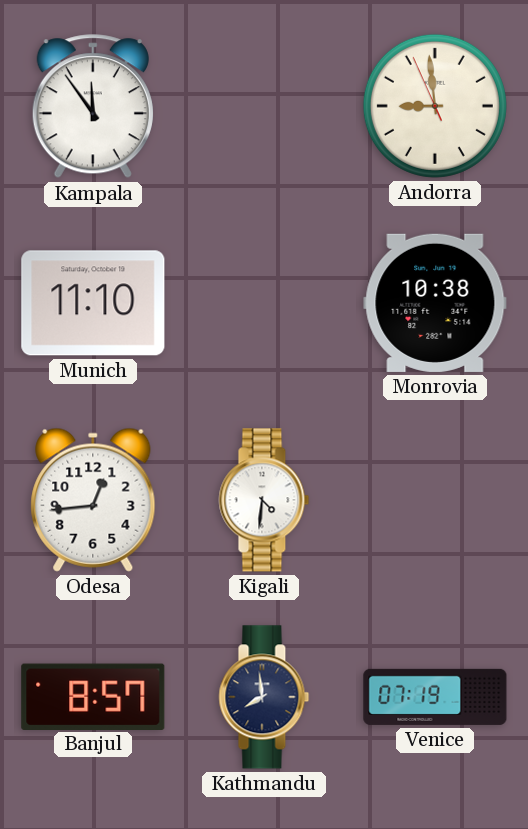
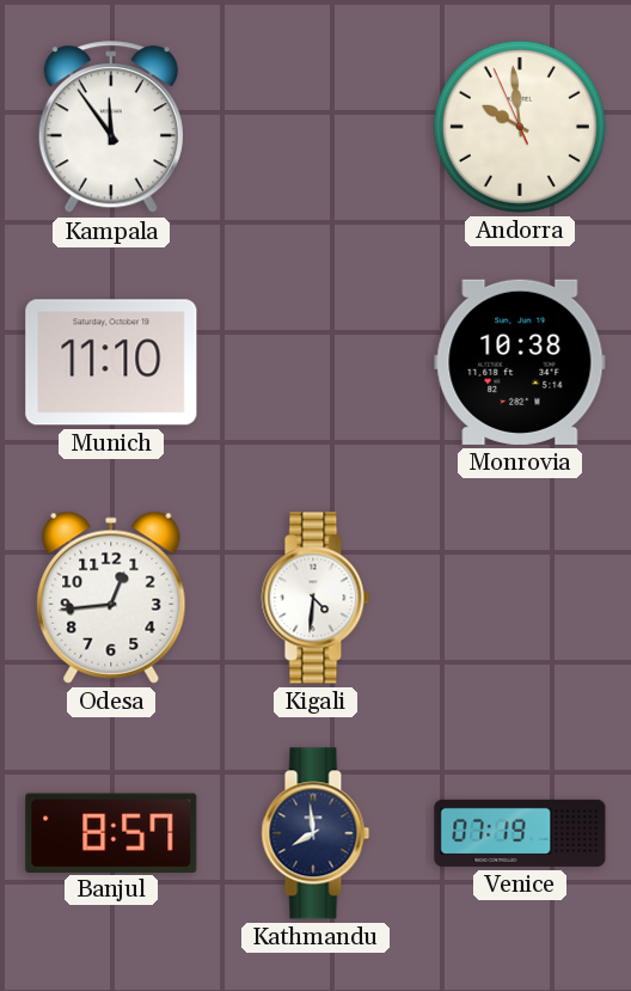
Andorra: 8:58 -> 9:58
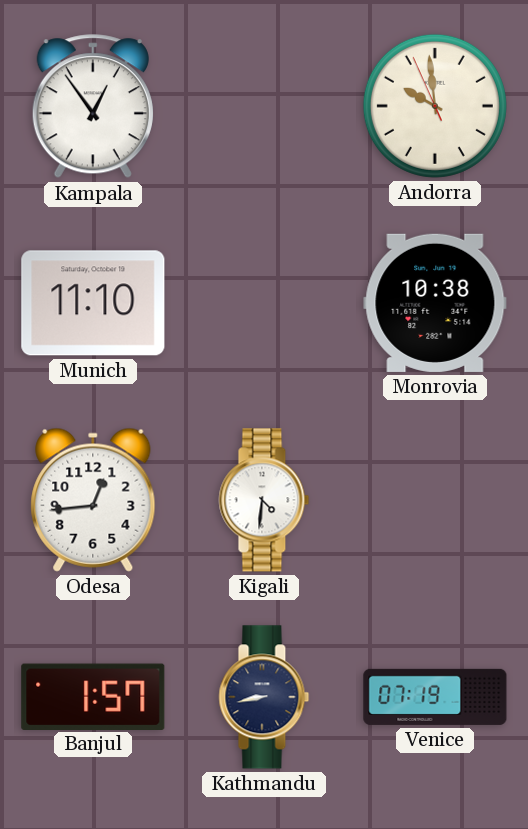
Kampala: 11:54 -> 12:54
Banjul: 8:57 -> 1:57
Kathmandu: 7:59 -> 8:43
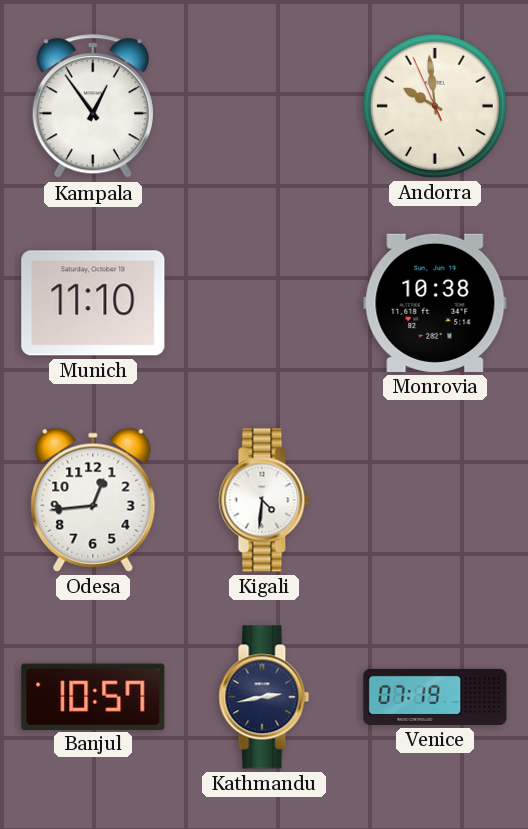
Banjul: 1:57 -> 10:57
Kathmandu: 8:43 -> 2:43
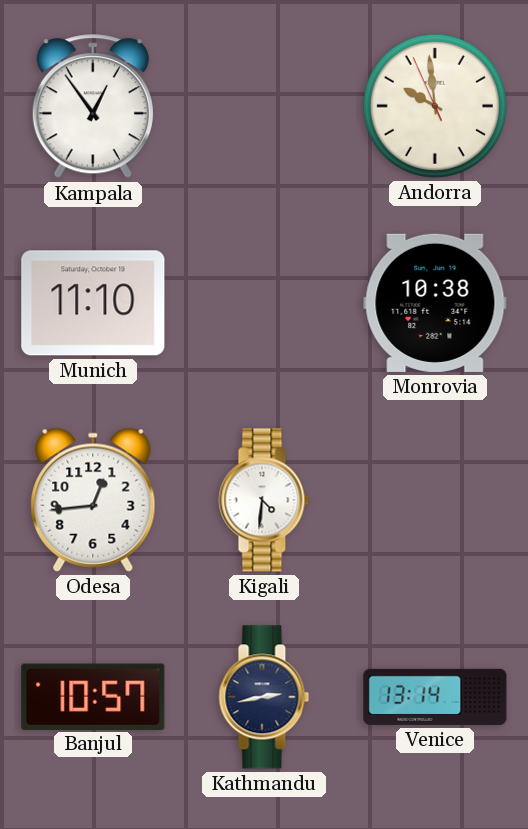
Venice: 07:19 -> 13:14
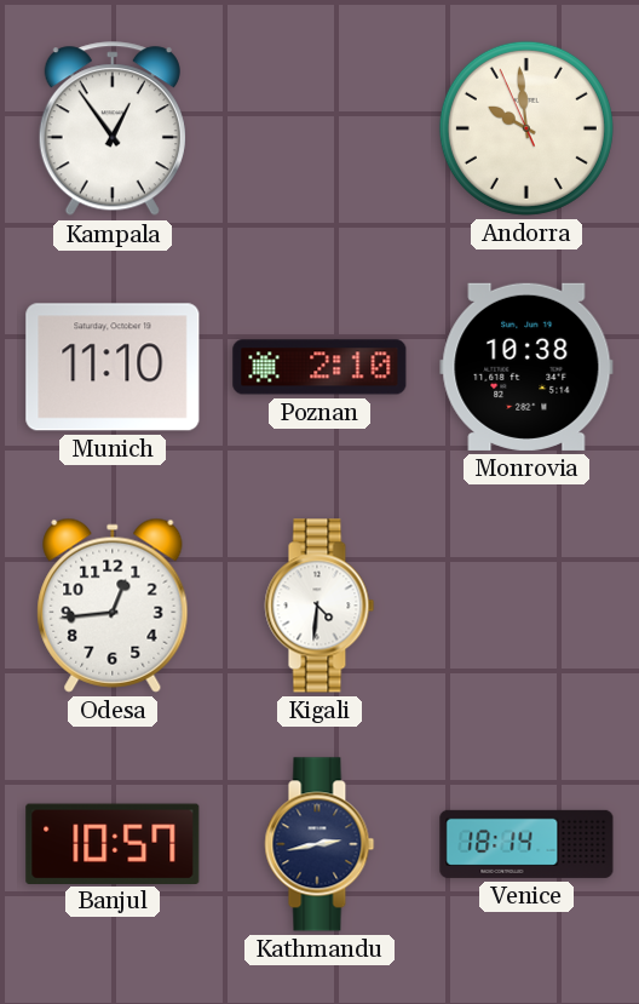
Poznan: none -> 2:10
Venice: 13:14 -> 18:14
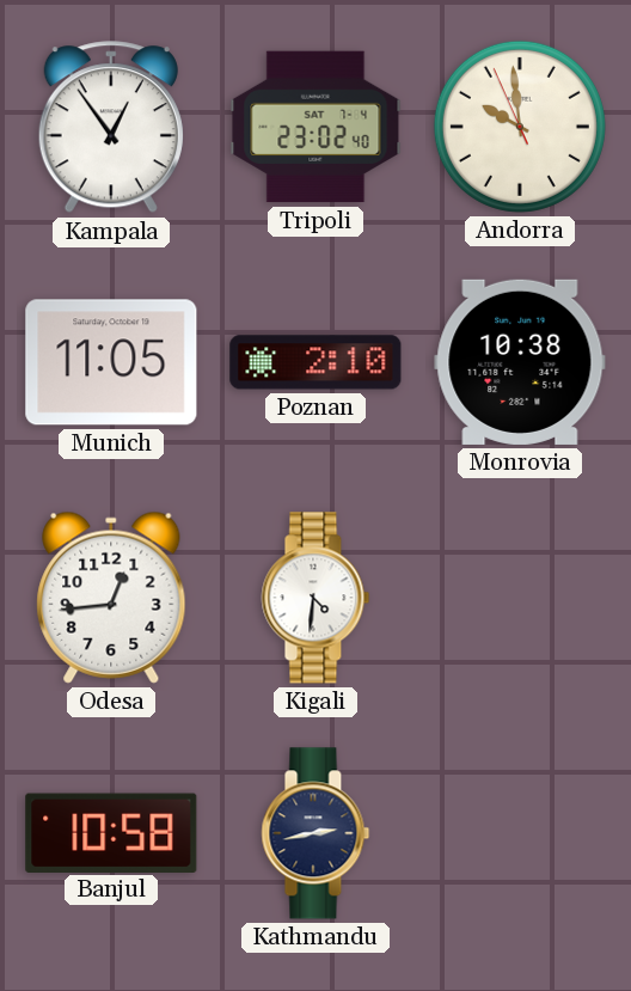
Tripoli: none -> 23:02
Munich: 11:10 -> 11:05
Banjul: 10:57 -> 10:58
Venice: 18:14 -> none
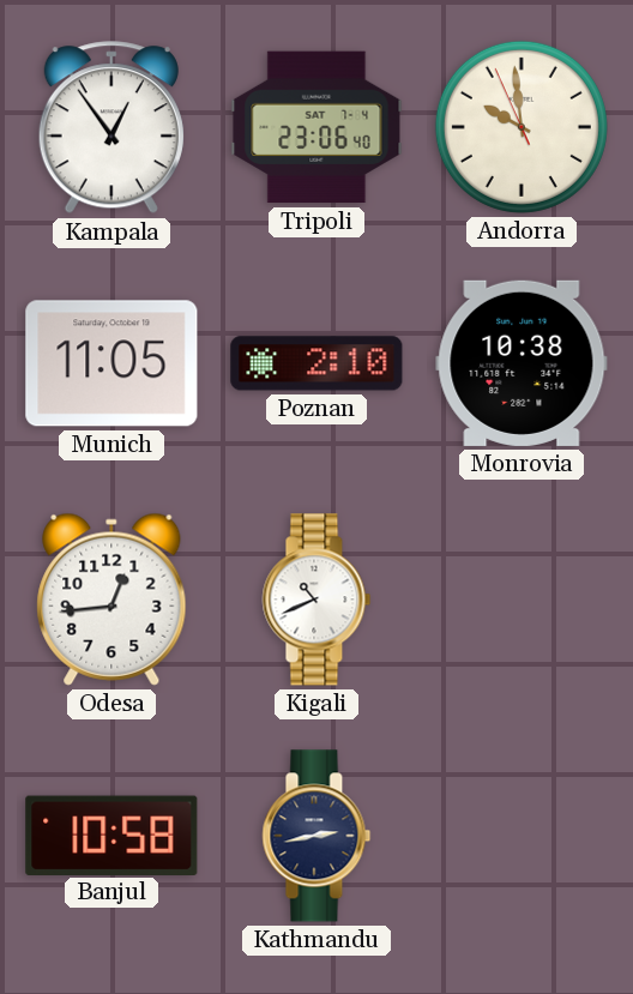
Tripoli: 23:02 -> 23:06
Kigali: 4:31 -> 10:41
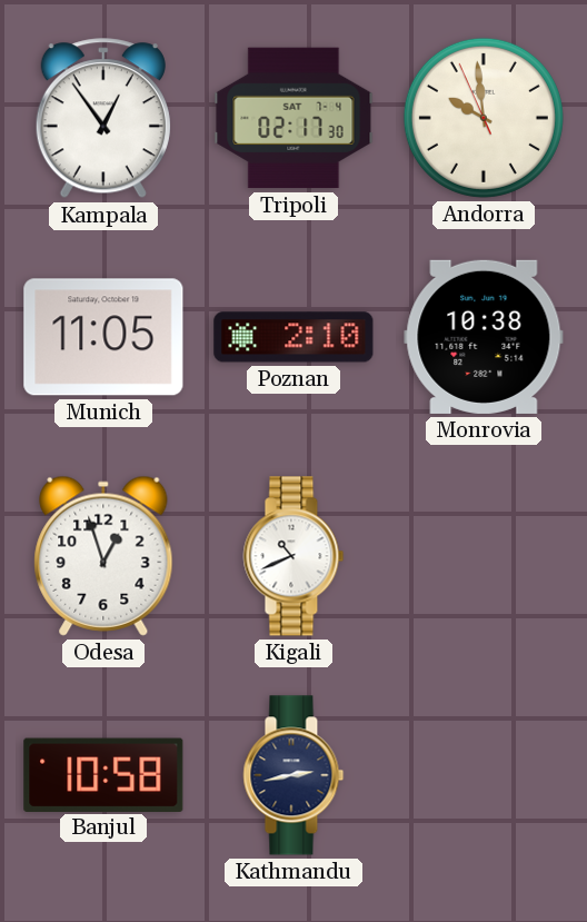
Tripoli: 23:06 -> 02:17
Odesa: 12:44 -> 12:57
